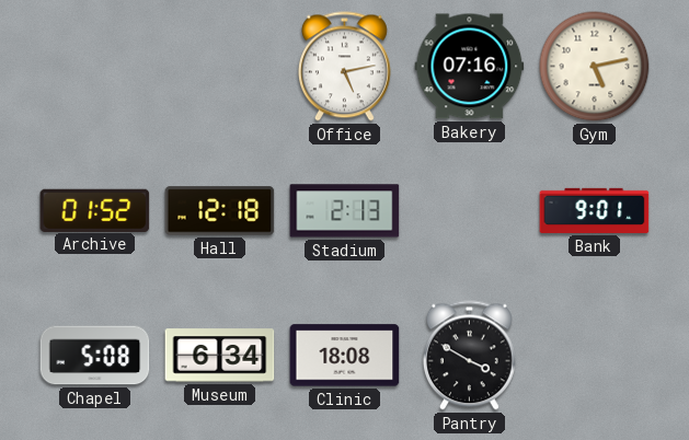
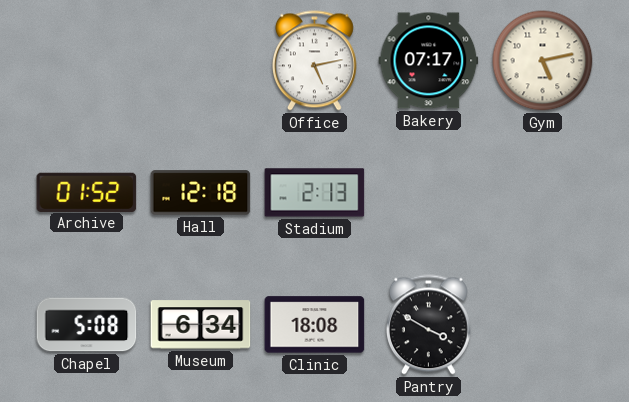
Bakery: 07:16 -> 07:17
Bank: 9:01 -> none
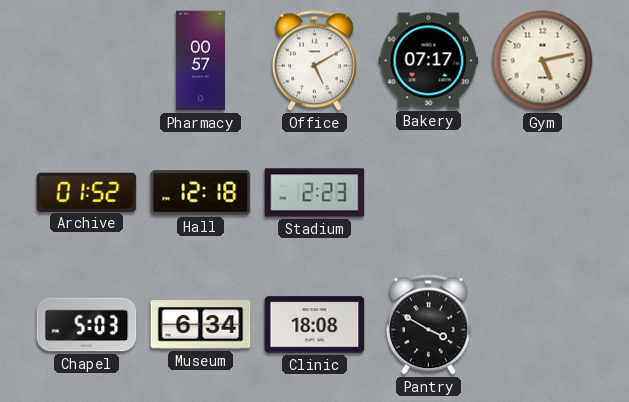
Pharmacy: none -> 00:57
Office: 5:13 -> 5:10
Stadium: 2:13 -> 2:23
Chapel: 5:08 -> 5:03
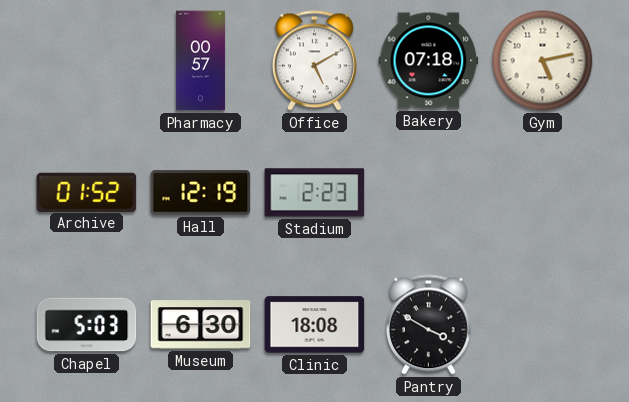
Bakery: 07:17 -> 07:18
Hall: 12:18 -> 12:19
Museum: 6:34 -> 6:30
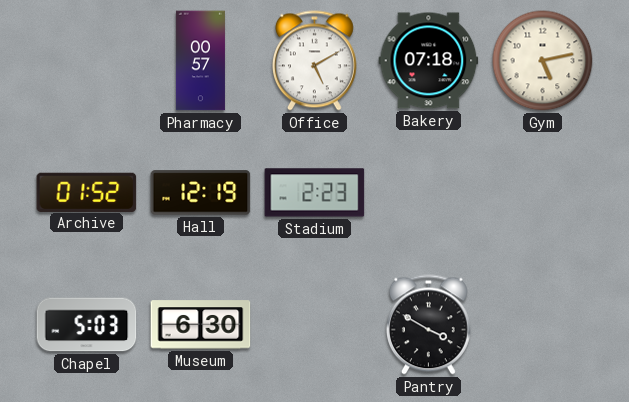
Clinic: 18:08 -> none
